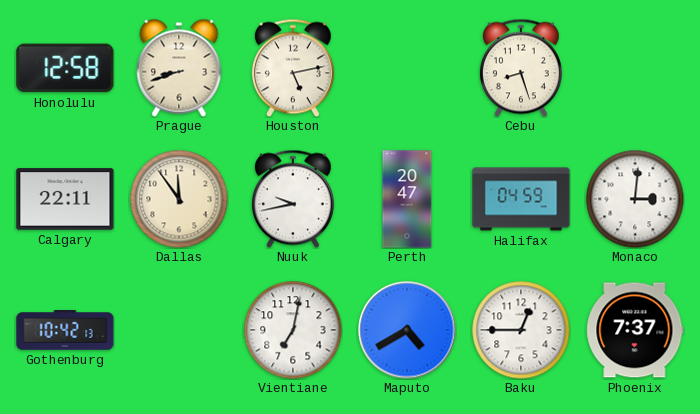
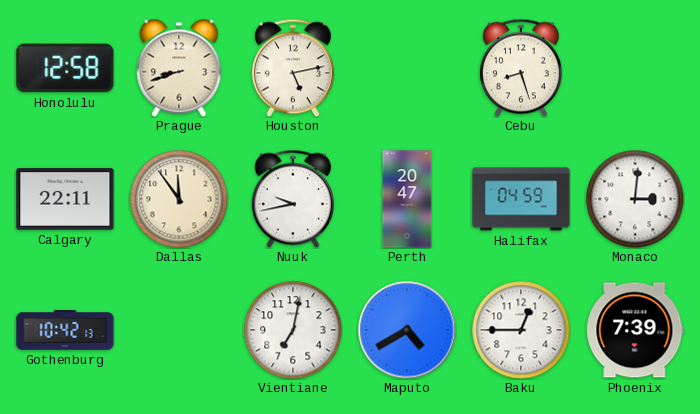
Phoenix: 7:37 -> 7:39
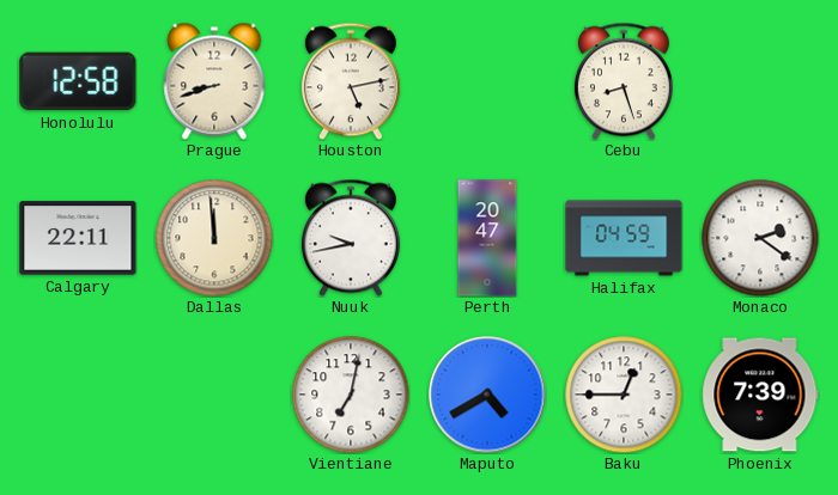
Dallas: 11:54 -> 11:59
Monaco: 3:01 -> 2:21
Gothenburg: 10:42 -> none
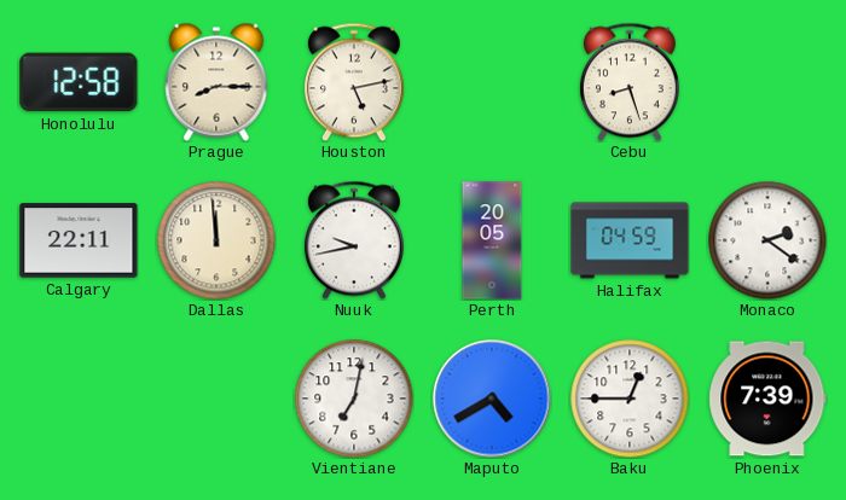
Prague: 8:42 -> 8:15
Perth: 20:47 -> 20:05
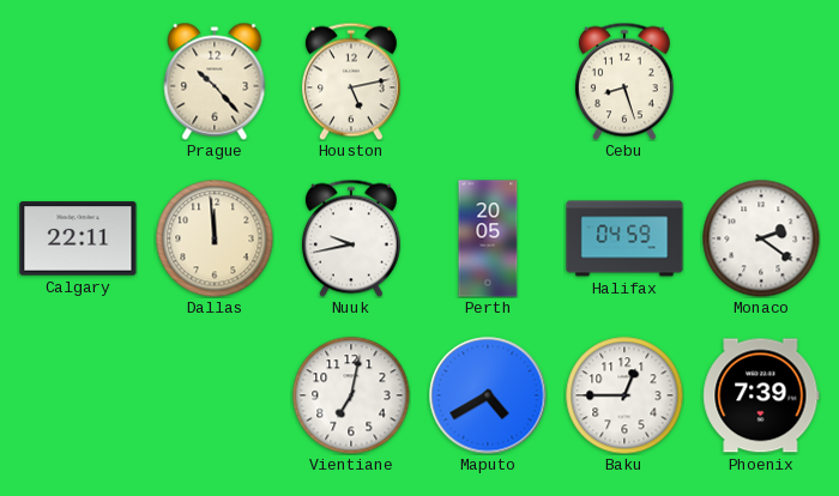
Honolulu: 12:58 -> none
Prague: 8:15 -> 10:23
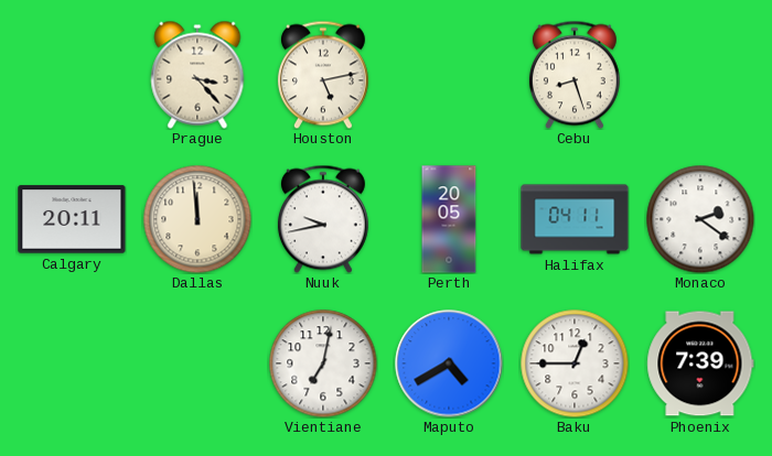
Prague: 10:23 -> 3:23
Calgary: 22:11 -> 20:11
Halifax: 04:59 -> 04:11
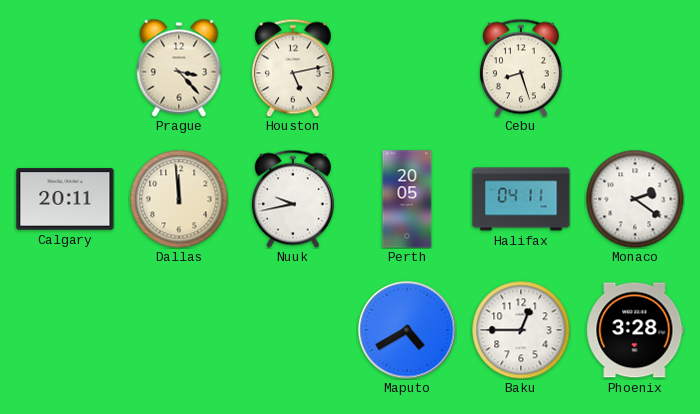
Vientiane: 7:02 -> none
Phoenix: 7:39 -> 3:28
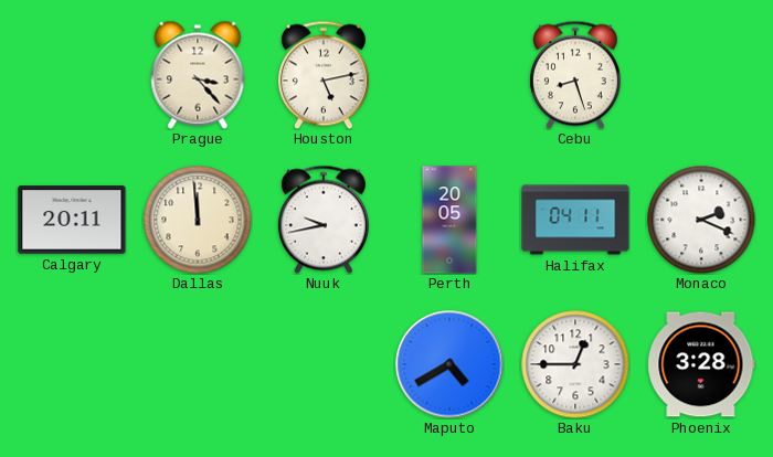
Monaco: 2:21 -> 2:19
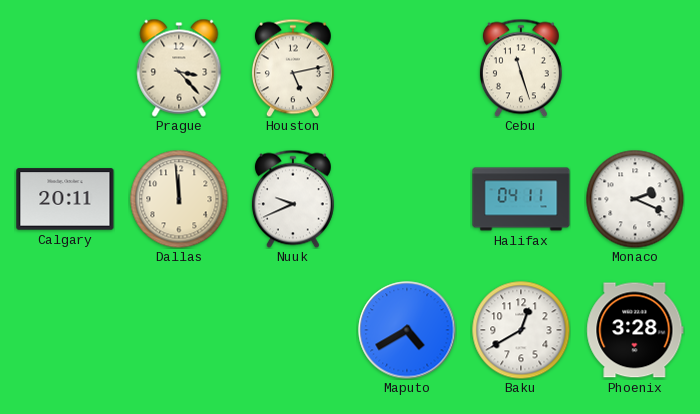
Cebu: 8:27 -> 11:27
Nuuk: 9:43 -> 9:41
Perth: 20:05 -> none
Baku: 12:45 -> 12:40
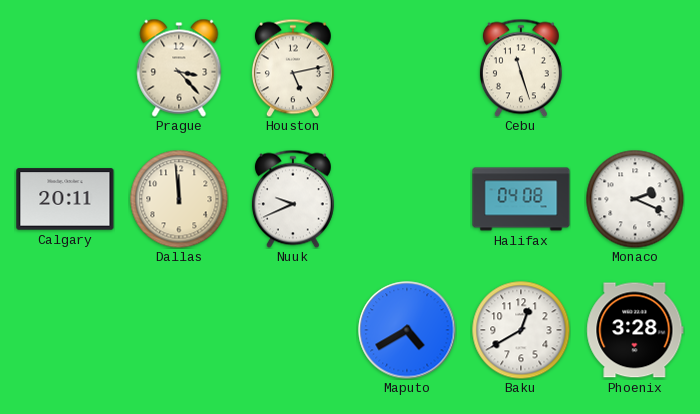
Halifax: 04:11 -> 04:08
